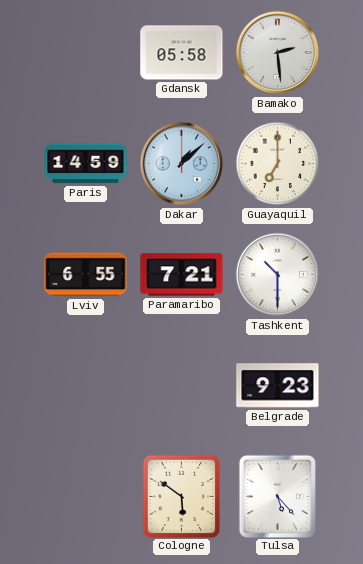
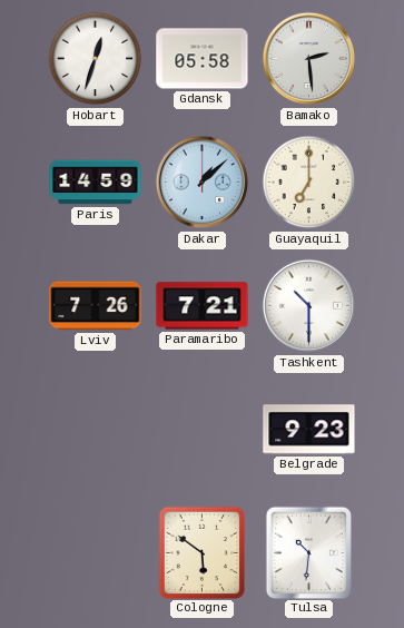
Hobart: none -> 12:33
Lviv: 6:55 -> 7:26
Tulsa: 5:23 -> 10:31
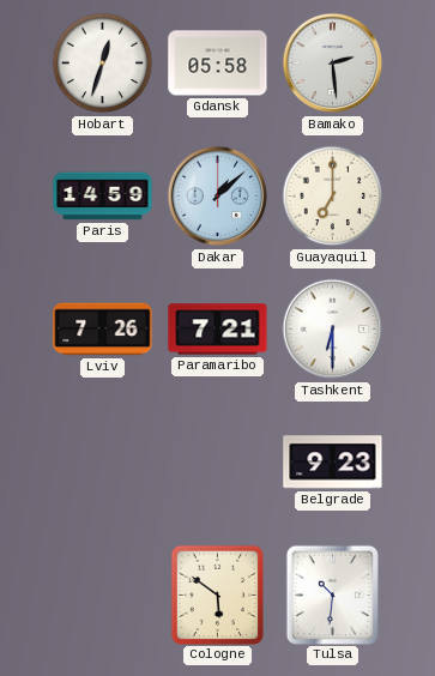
Tashkent: 10:30 -> 6:30
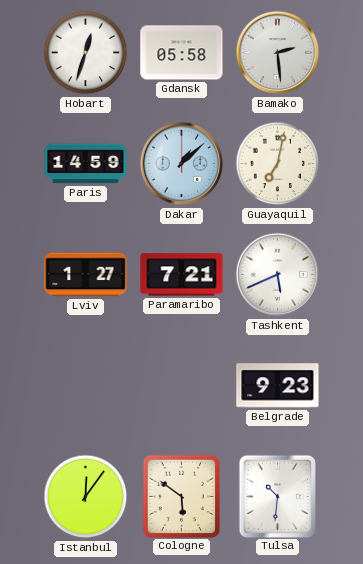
Guayaquil: 7:00 -> 7:02
Lviv: 7:26 -> 1:27
Tashkent: 6:30 -> 5:41
Istanbul: none -> 12:06
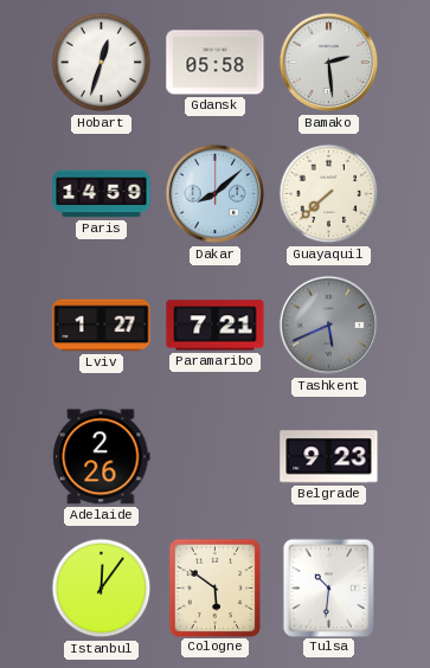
Dakar: 1:08 -> 8:08
Guayaquil: 7:02 -> 7:38
Tashkent dial: white -> grey
Adelaide: none -> 2:26
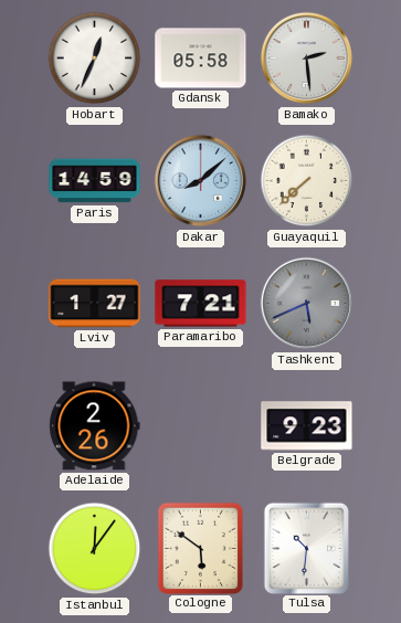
Hobart: 12:33 -> 12:34
